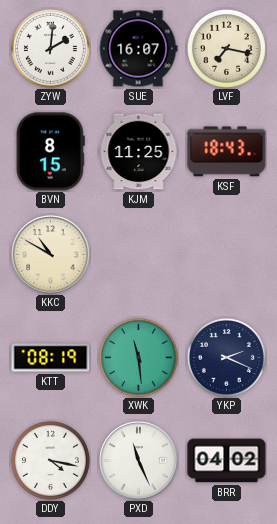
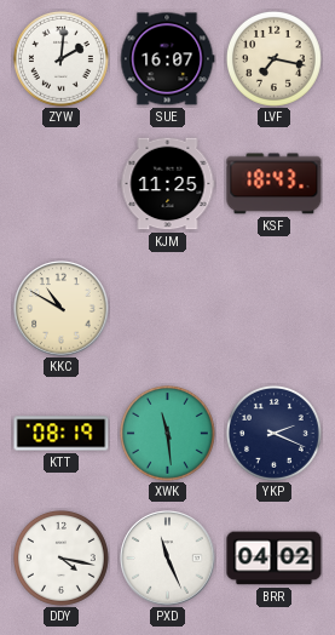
BVN: 8:15 -> none
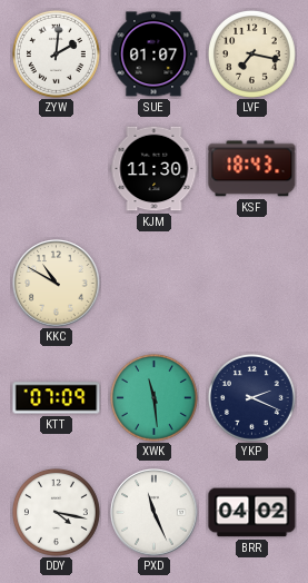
SUE: 16:07 -> 01:07
KJM: 11:25 -> 11:30
KTT: 08:19 -> 07:09
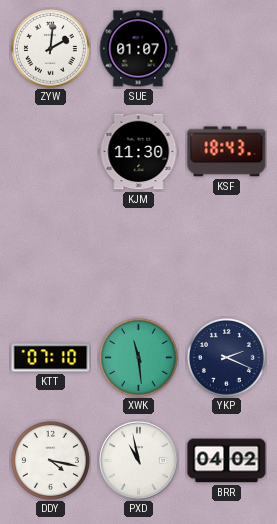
LVF: 7:17 -> none
KKC: 10:50 -> none
KTT: 07:09 -> 07:10
PXD: 11:26 -> 10:58
